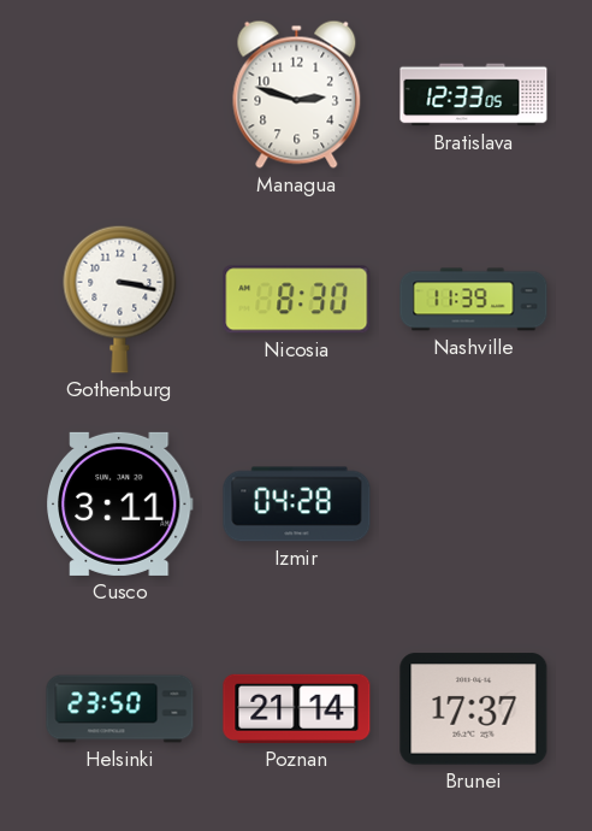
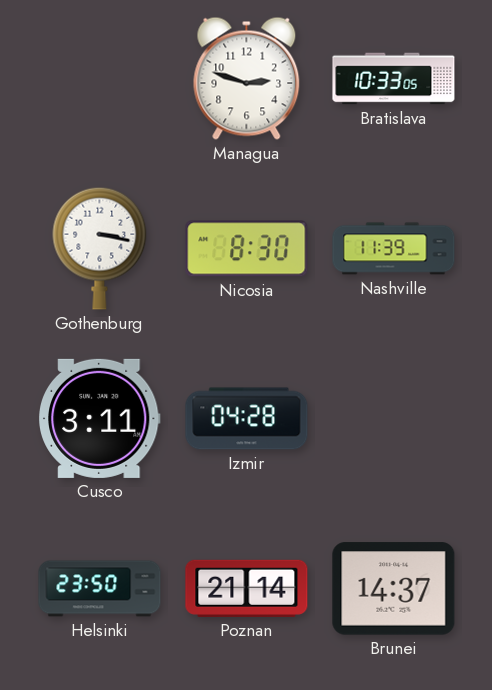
Bratislava: 12:33 -> 10:33
Brunei: 17:37 -> 14:37
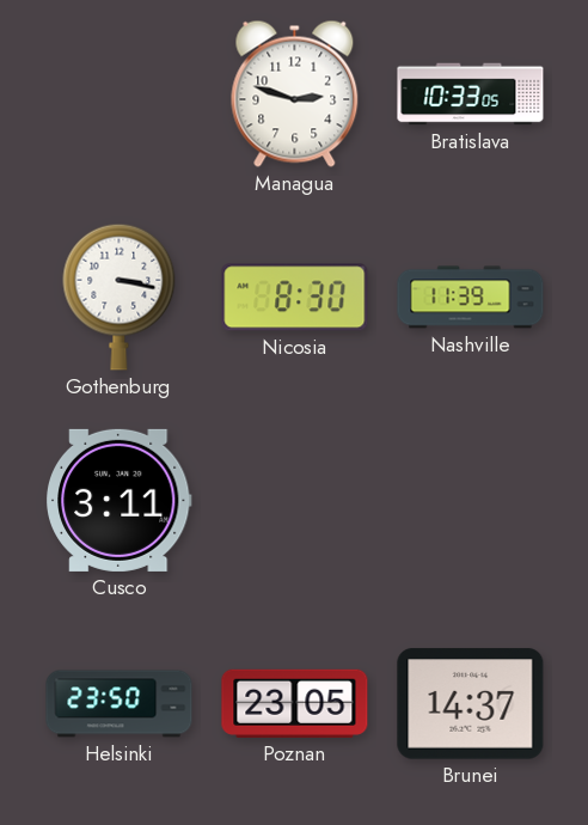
Izmir: 04:28 -> none
Poznan: 21:14 -> 23:05
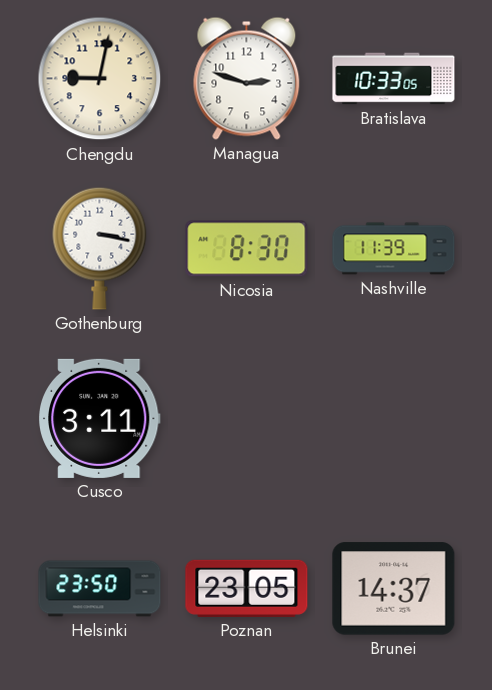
Chengdu: none -> 9:02
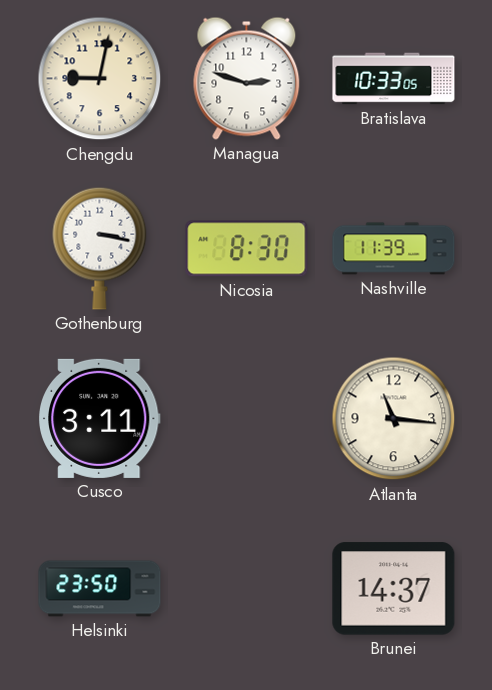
Atlanta: none -> 11:16
Poznan: 23:05 -> none
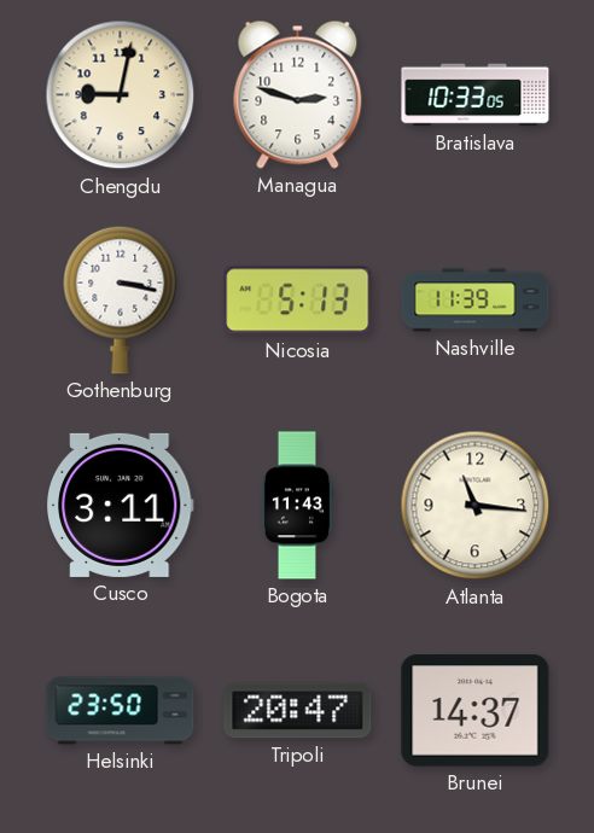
Nicosia: 8:30 -> 5:13
Bogota: none -> 11:43
Tripoli: none -> 20:47
